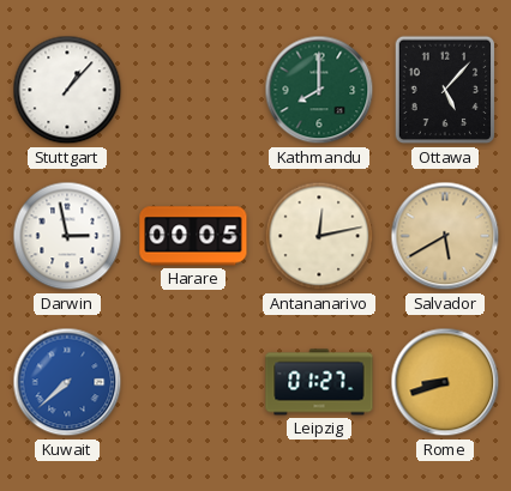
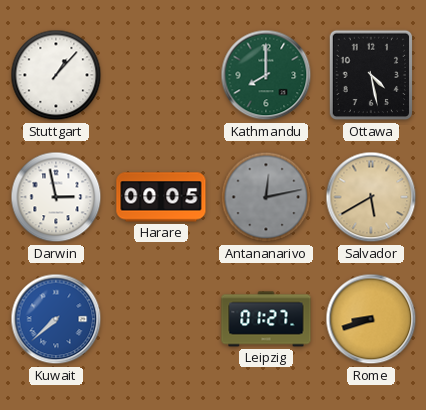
Ottawa: 5:07 -> 4:28
Antananarivo dial: cream -> grey
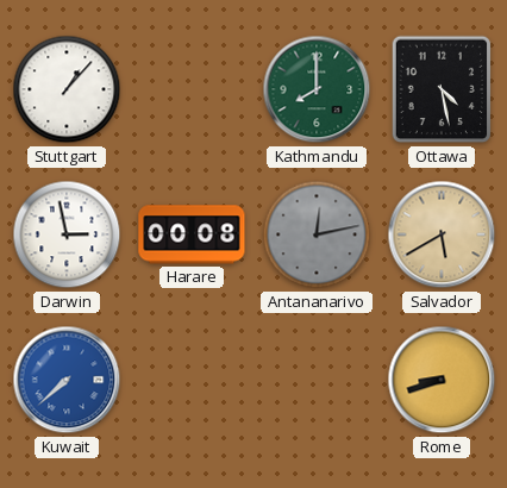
Harare: 00:05 -> 00:08
Leipzig: 01:27 -> none
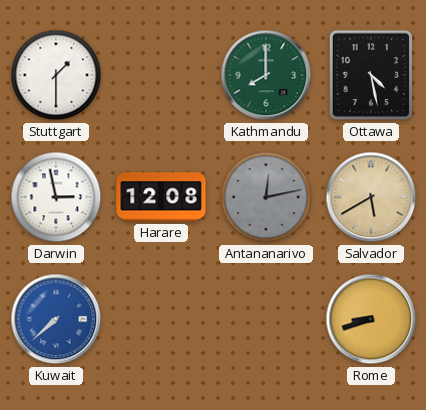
Stuttgart: 1:07 -> 1:30
Harare: 00:08 -> 12:08
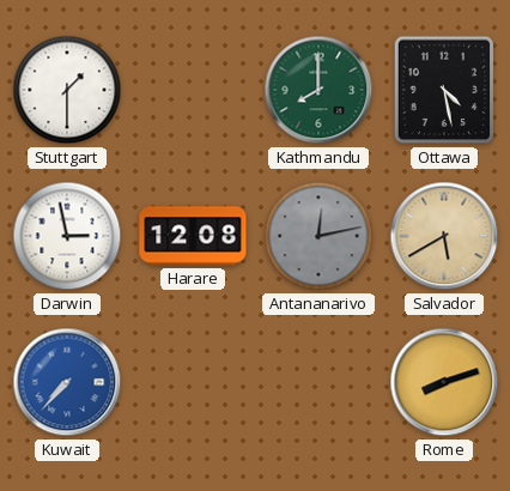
Kuwait: 7:38 -> 7:37
Rome: 8:42 -> 8:12
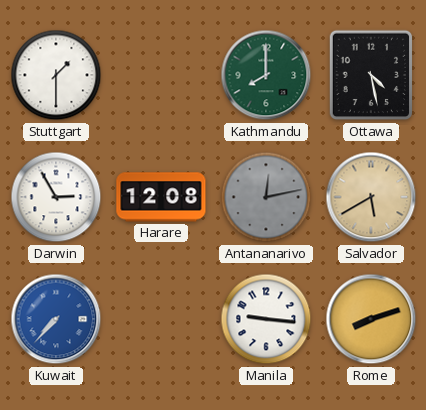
Darwin: 2:58 -> 2:55
Manila: none -> 9:16
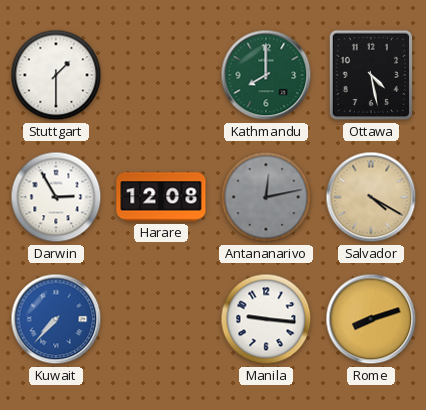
Salvador: 5:40 -> 4:20
